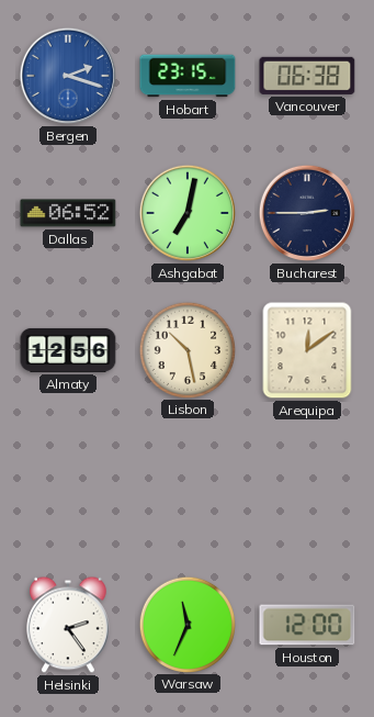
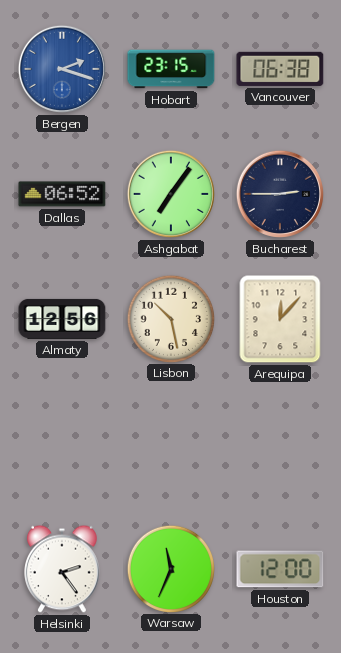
Ashgabat: 7:02 -> 7:06
Arequipa: 12:09 -> 12:07
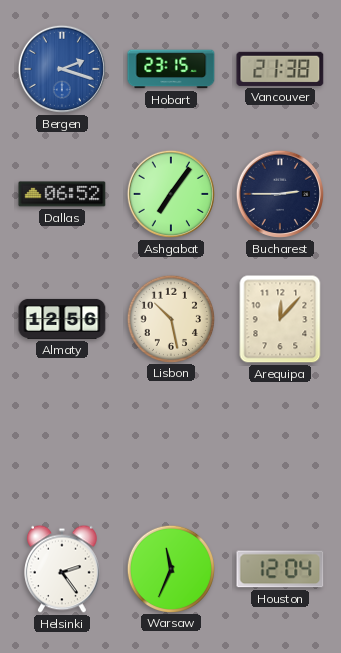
Vancouver: 06:38 -> 21:38
Houston: 12:00 -> 12:04
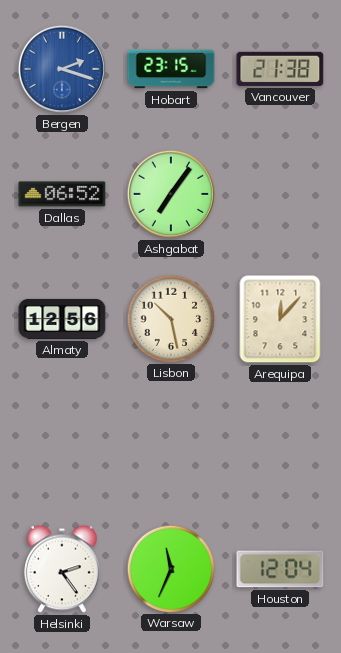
Bucharest: 2:45 -> none
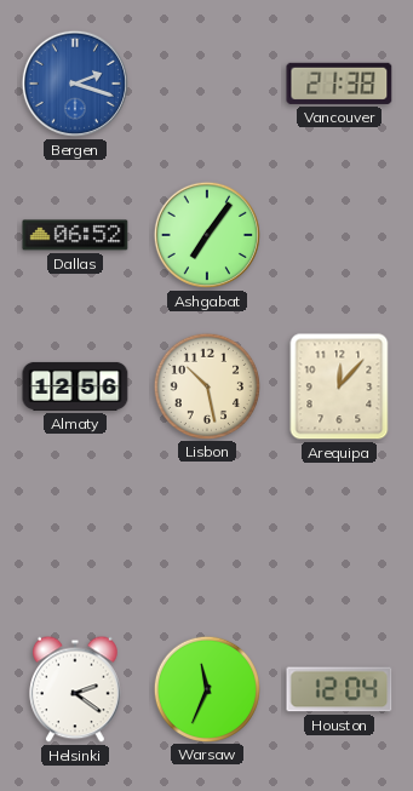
Hobart: 23:15 -> none
Helsinki: 2:24 -> 2:21
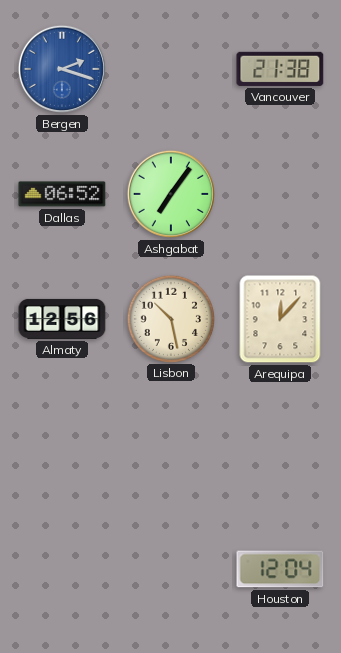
Helsinki: 2:21 -> none
Warsaw: 11:34 -> none
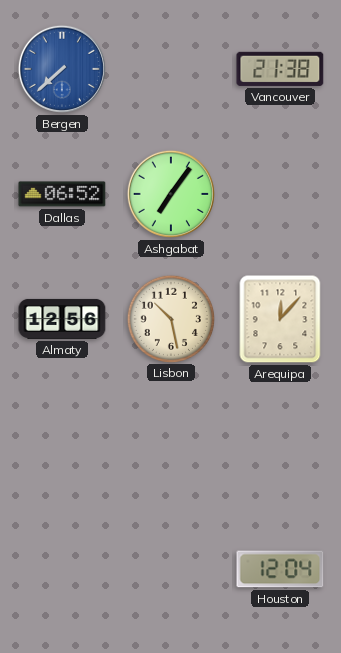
Bergen: 2:18 -> 7:38
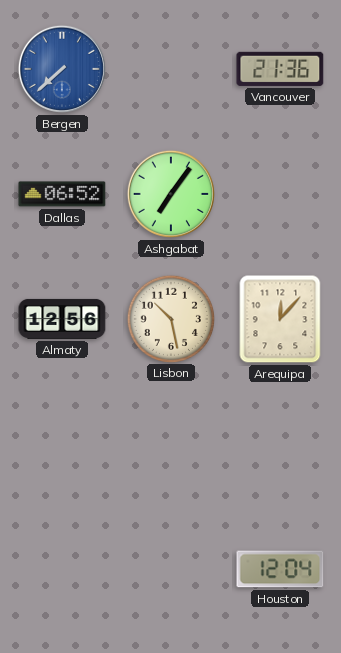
Vancouver: 21:38 -> 21:36
